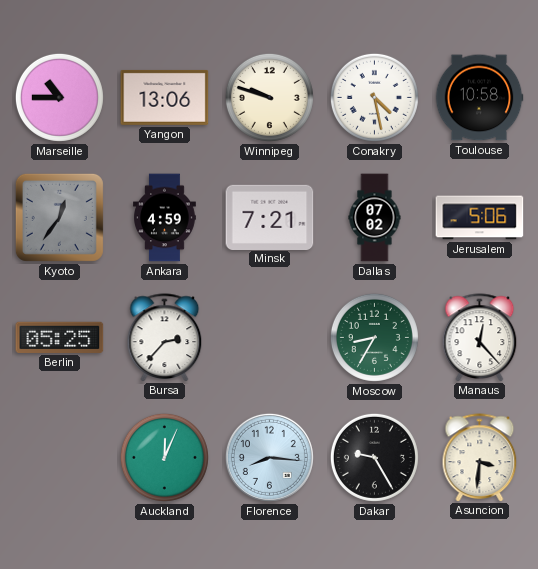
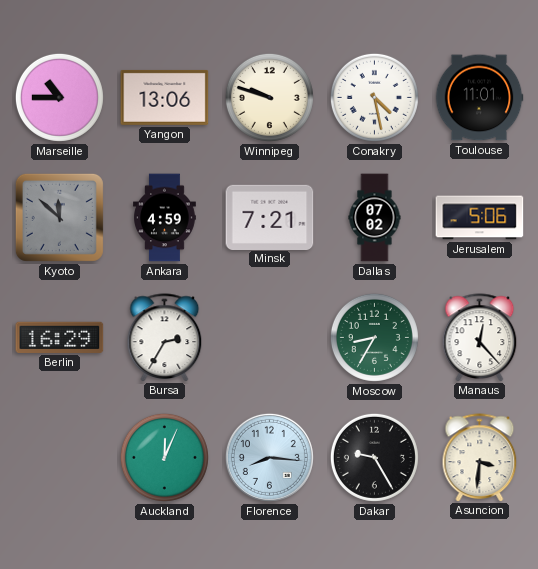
Toulouse: 10:58 -> 11:01
Kyoto: 12:36 -> 11:52
Berlin: 05:25 -> 16:29
Bursa: 2:37 -> 2:35
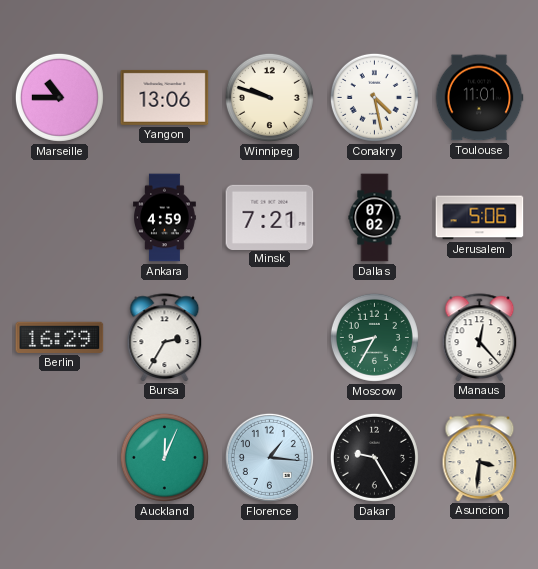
Kyoto: 11:52 -> none
Florence: 8:16 -> 1:16
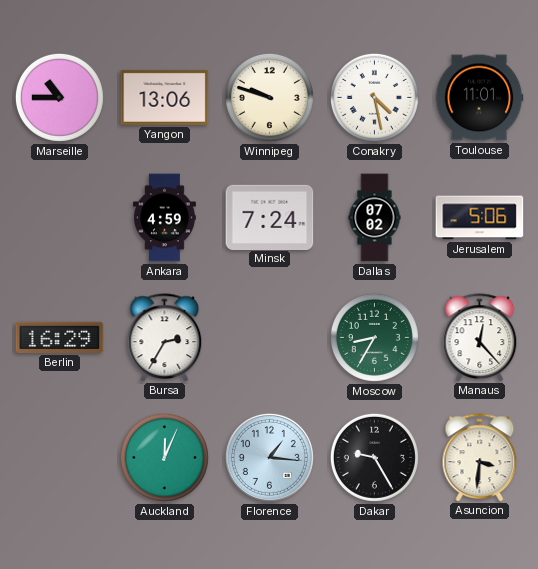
Minsk: 7:21 -> 7:24
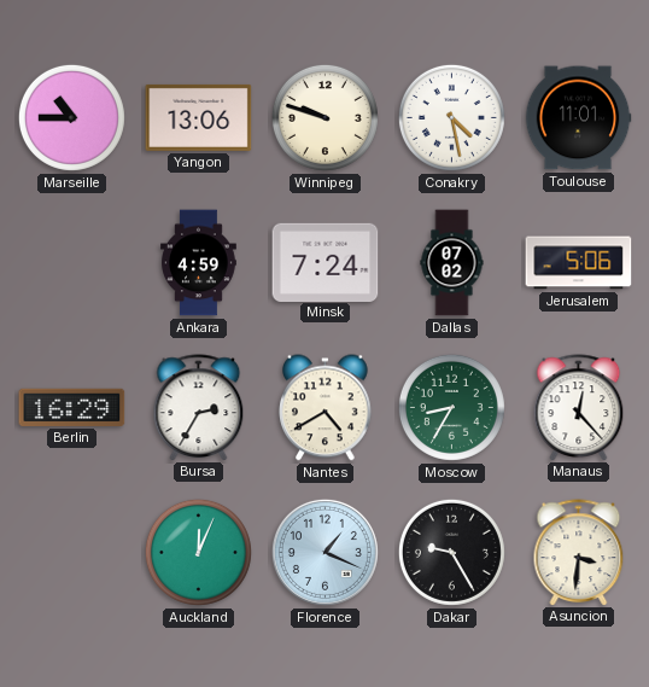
Nantes: none -> 4:40
Florence: 1:16 -> 1:19
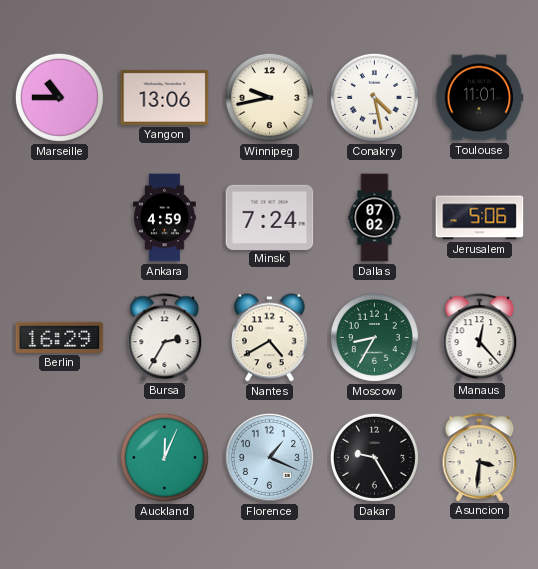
Winnipeg: 9:48 -> 9:43
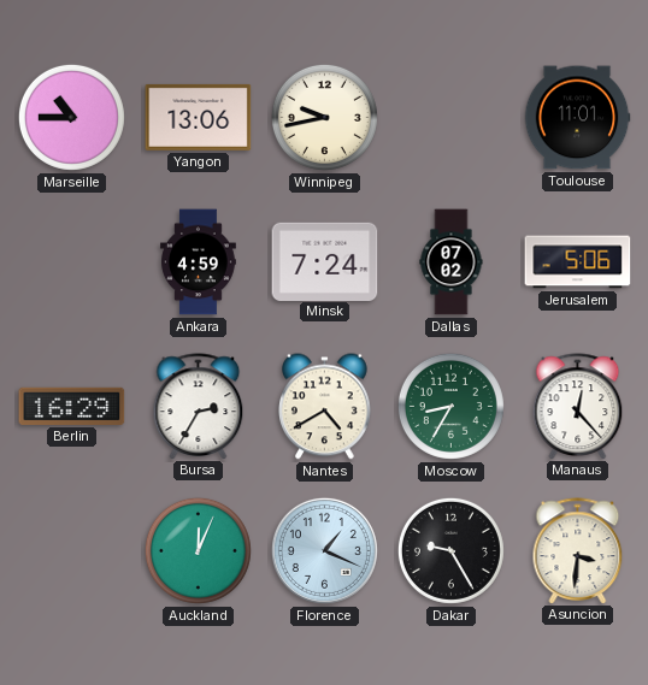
Conakry: 4:28 -> none
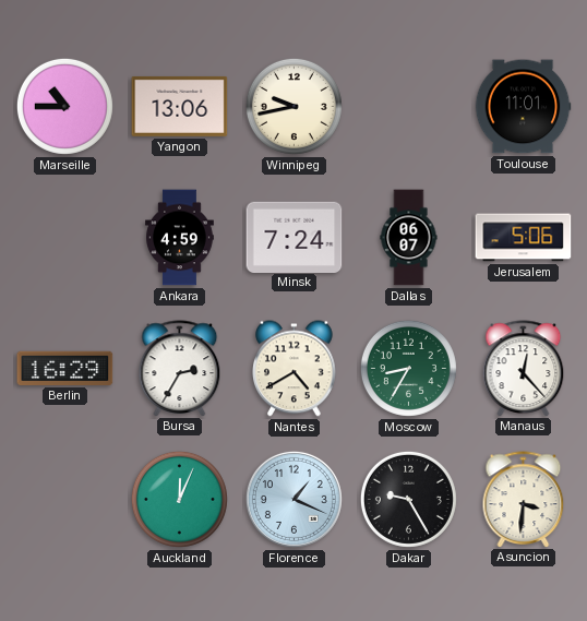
Dallas: 07:02 -> 06:07
